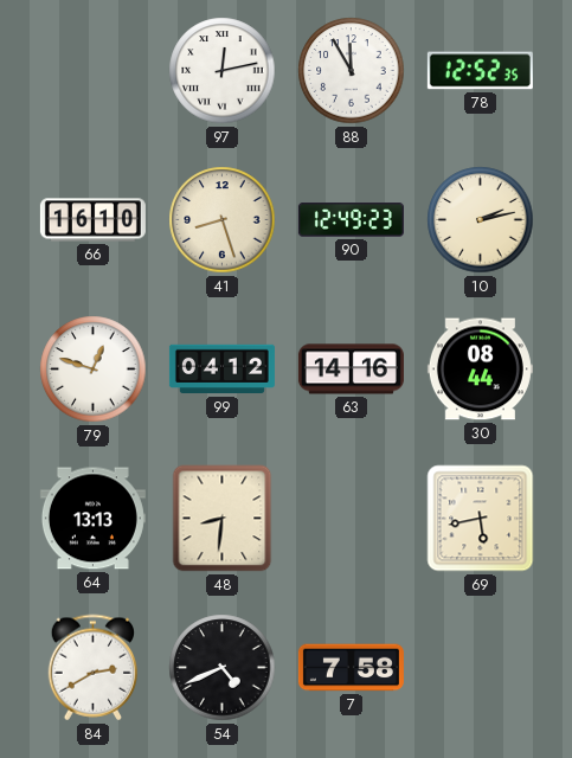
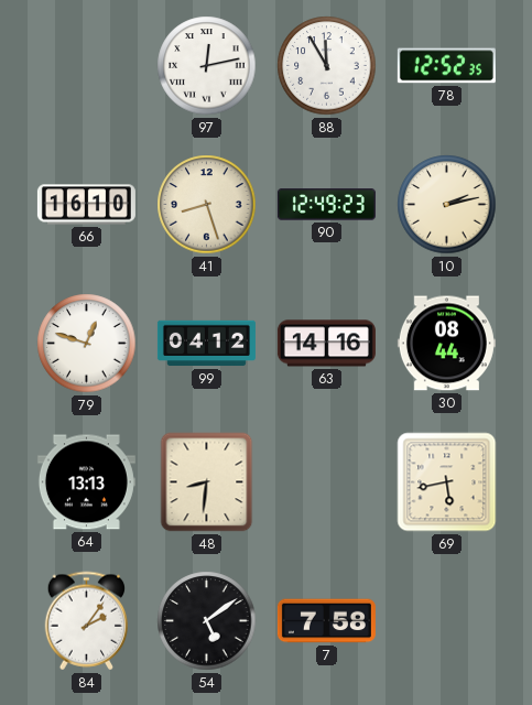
84: 2:40 -> 2:06
54: 4:41 -> 5:09
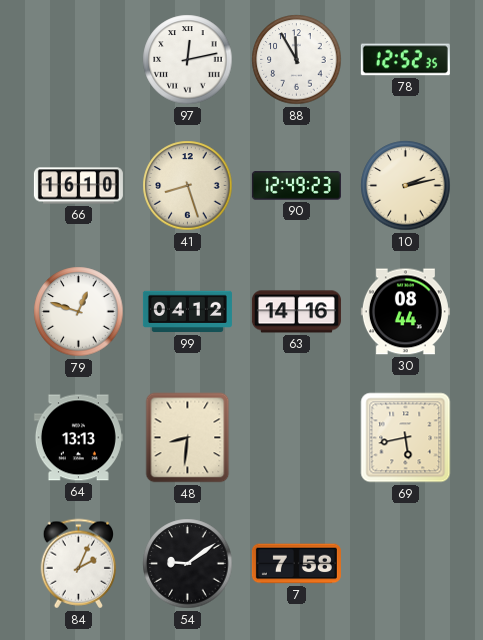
84: 2:06 -> 2:04
54: 5:09 -> 9:09
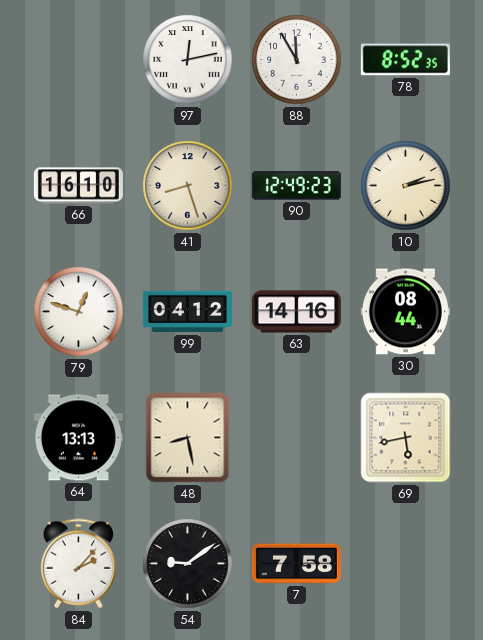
78: 12:52 -> 8:52
48: 8:31 -> 8:28
84: 2:04 -> 2:07
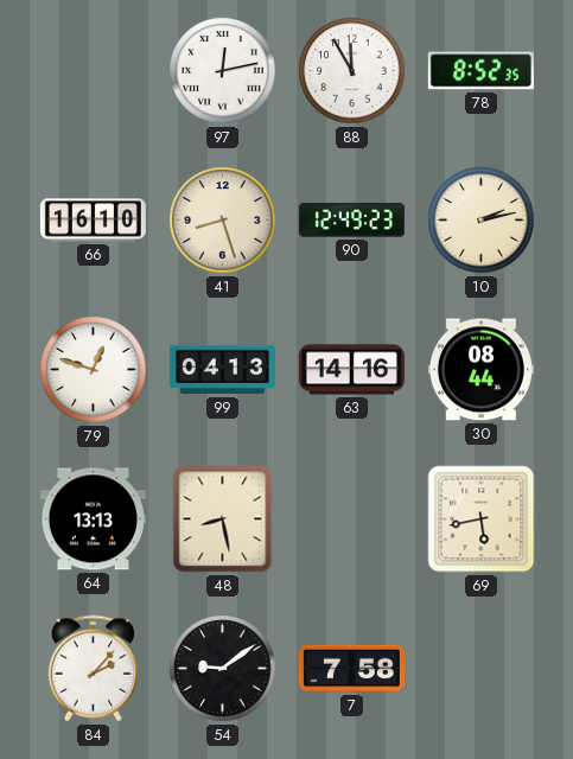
99: 04:12 -> 04:13
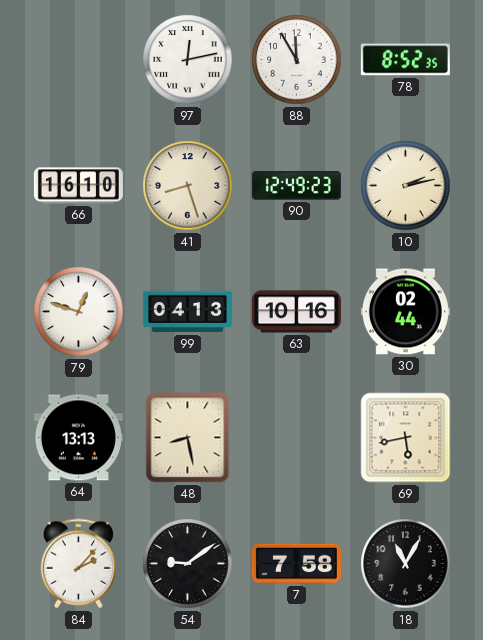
63: 14:16 -> 10:16
30: 08:44 -> 02:44
18: none -> 11:05
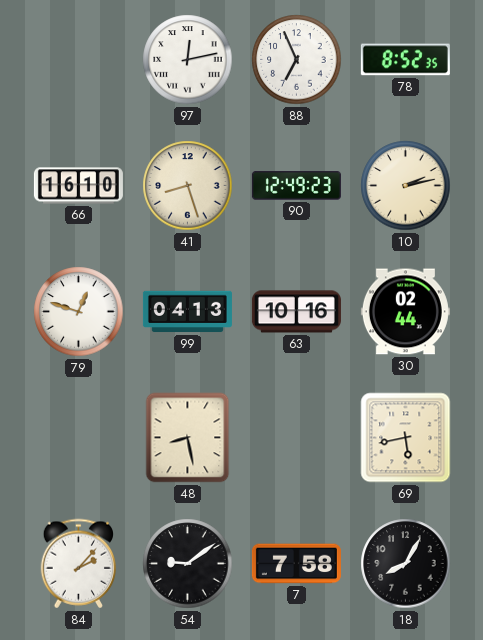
88: 11:55 -> 6:56
64: 13:13 -> none
18: 11:05 -> 8:05
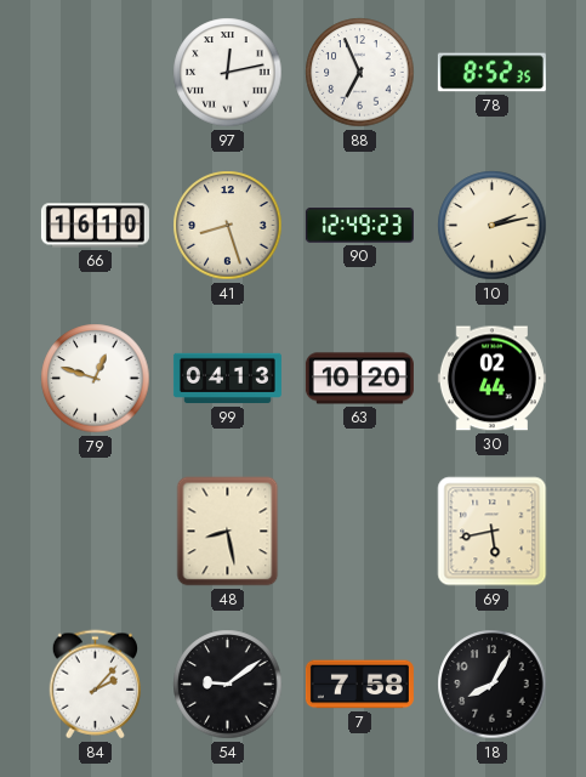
63: 10:16 -> 10:20
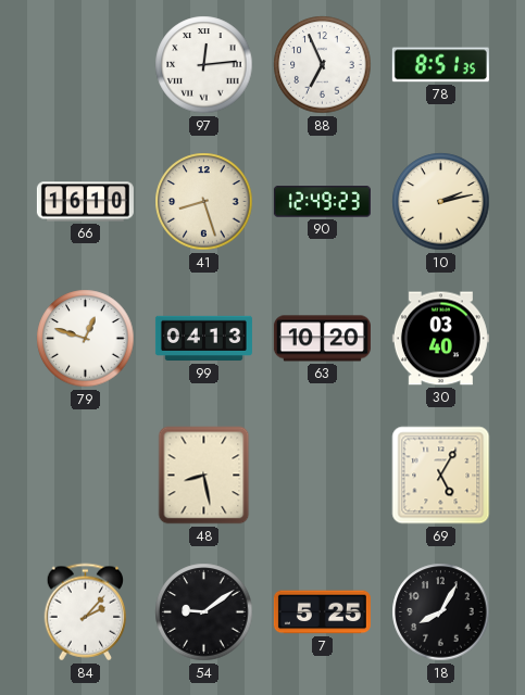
97: 12:13 -> 12:14
78: 8:52 -> 8:51
30: 02:44 -> 03:40
69: 5:43 -> 5:05
7: 7:58 -> 5:25
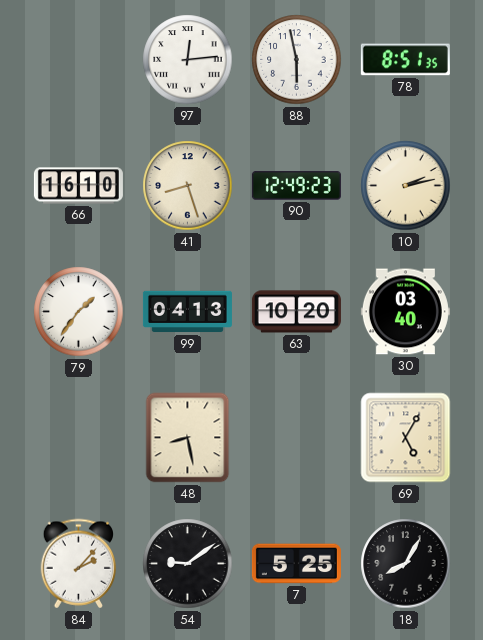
88: 6:56 -> 5:58
79: 12:48 -> 1:36
